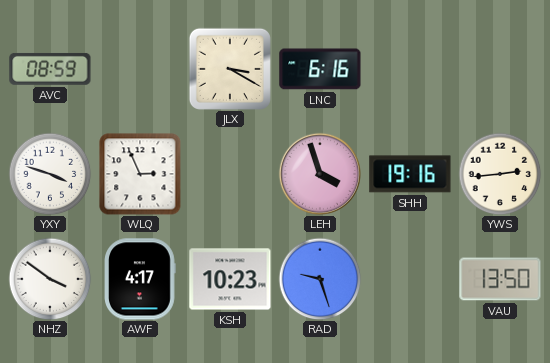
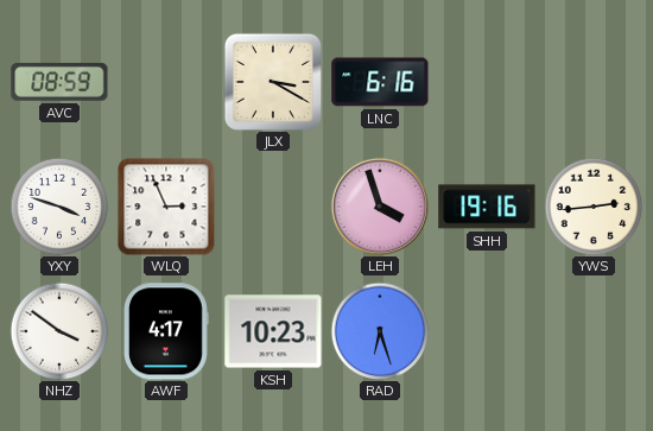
RAD: 9:27 -> 6:27
VAU: 13:50 -> none
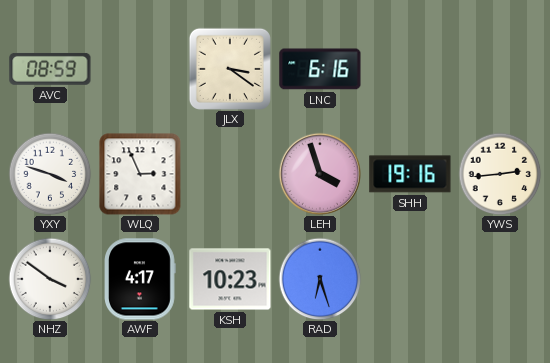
JLX: 3:20 -> 3:21
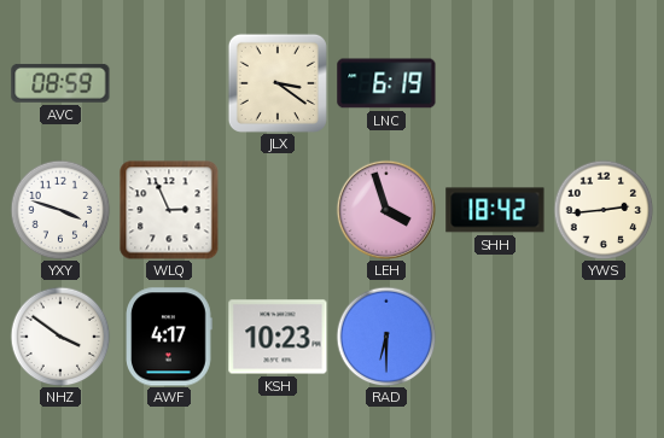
LNC: 6:16 -> 6:19
SHH: 19:16 -> 18:42
RAD: 6:27 -> 6:30
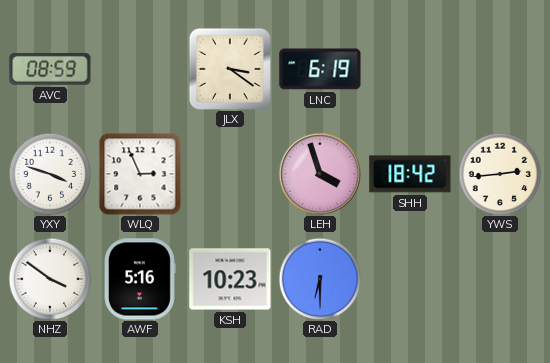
AWF: 4:17 -> 5:16
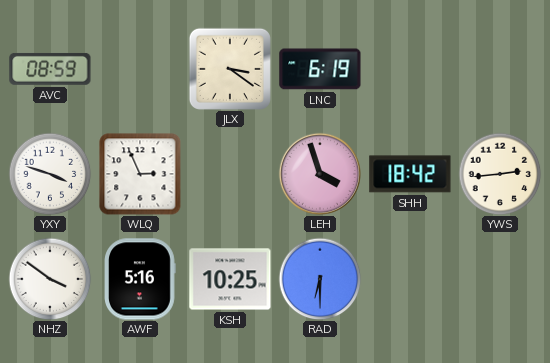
KSH: 10:23 -> 10:25
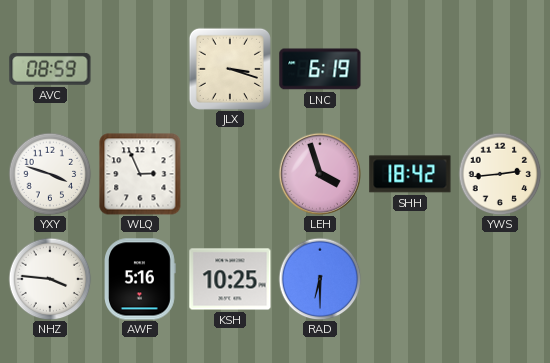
JLX: 3:21 -> 3:18
NHZ: 3:51 -> 3:46
